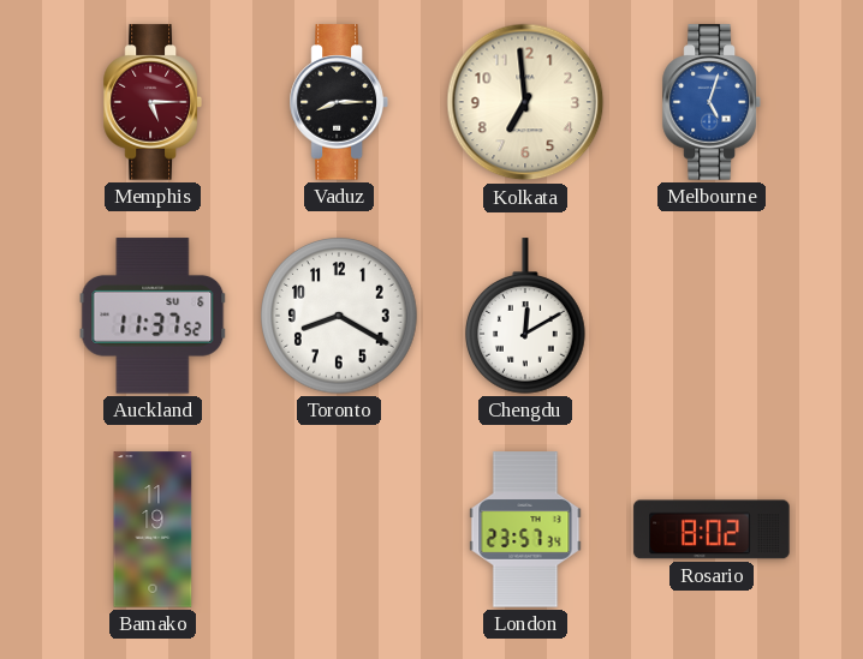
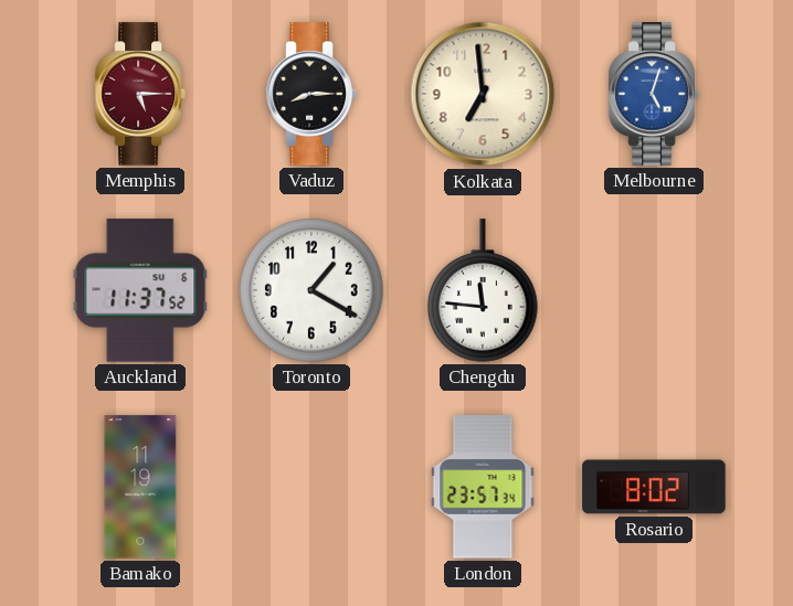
Toronto: 8:20 -> 1:20
Chengdu: 12:10 -> 11:46
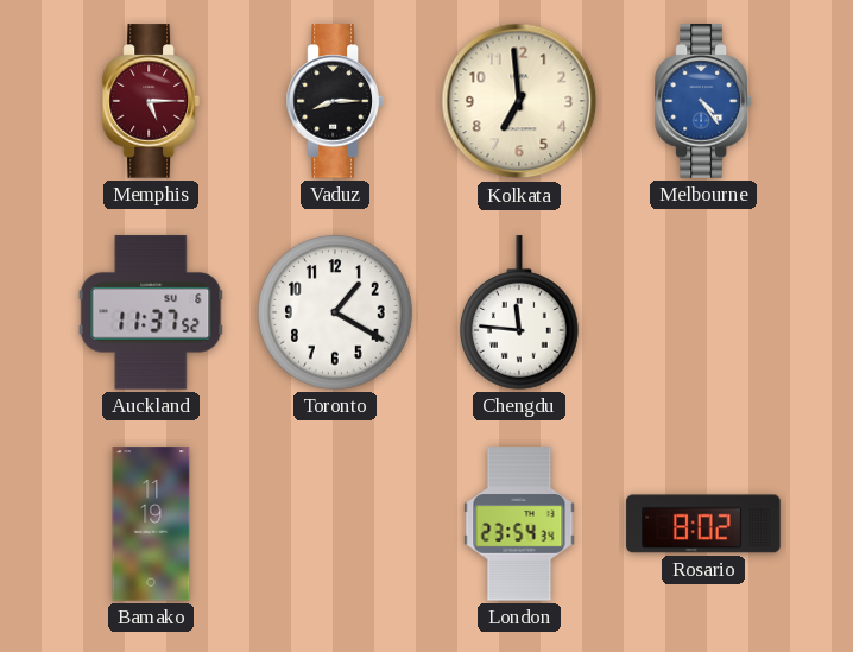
Melbourne: 5:03 -> 4:24
London: 23:57 -> 23:54
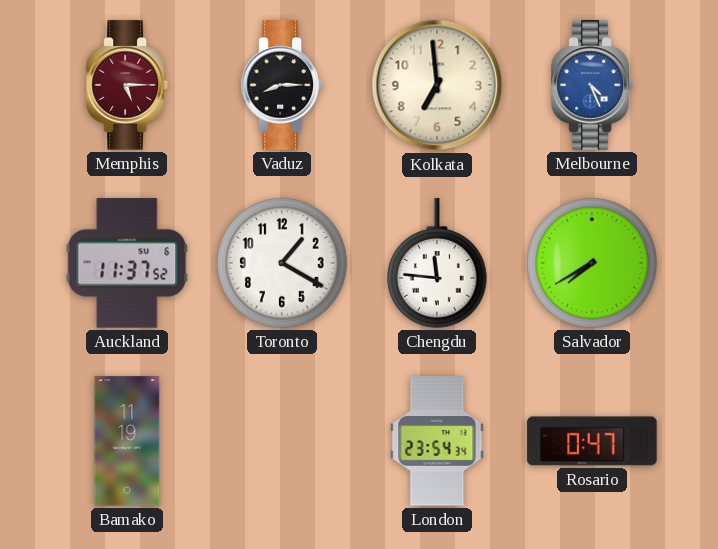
Melbourne: 4:24 -> 4:26
Salvador: none -> 7:40
Rosario: 8:02 -> 0:47
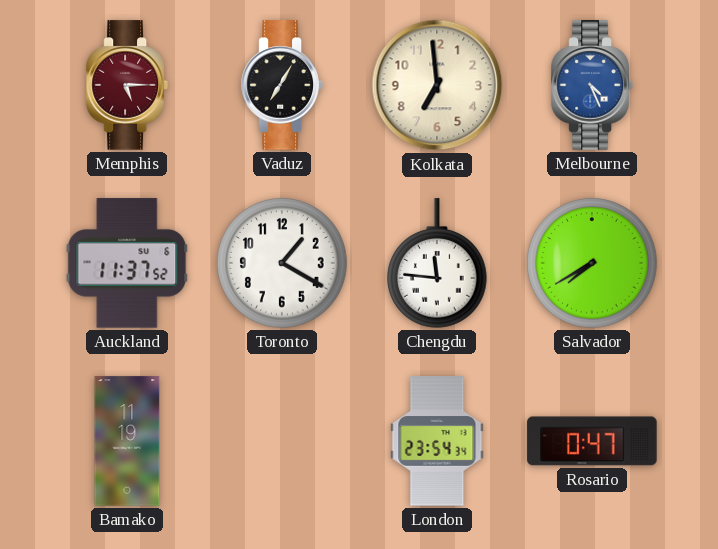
Vaduz: 8:15 -> 7:05
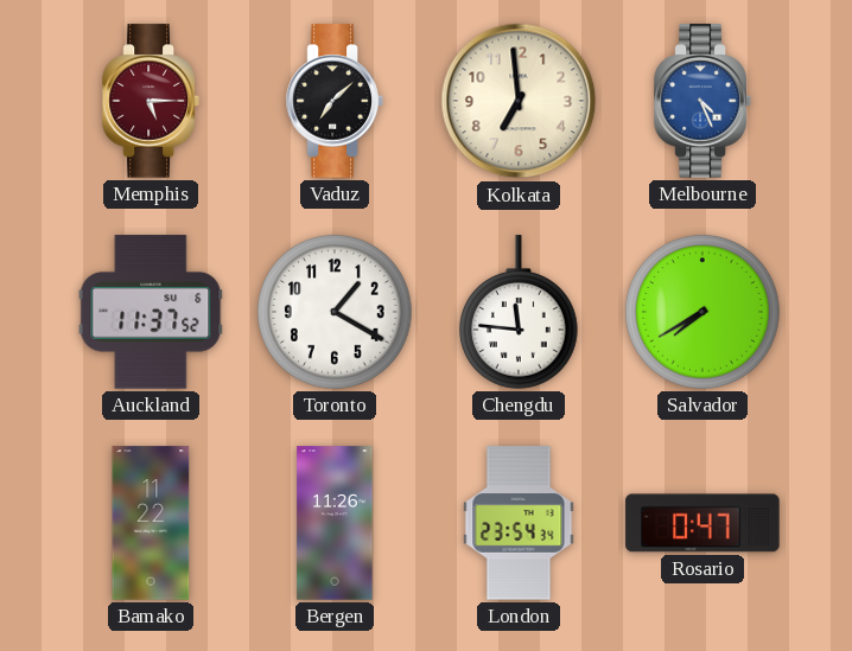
Vaduz: 7:05 -> 7:08
Bamako: 11:19 -> 11:22
Bergen: none -> 11:26
